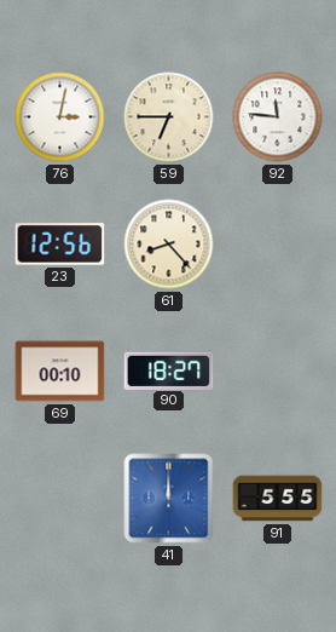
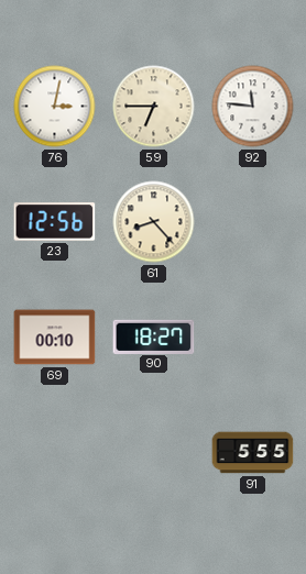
41: 12:00 -> none
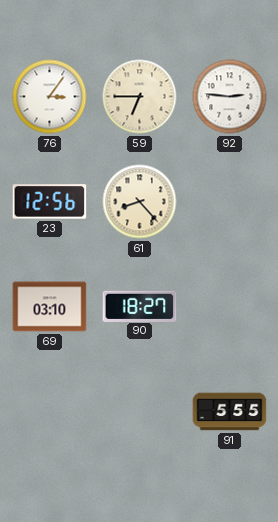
76: 3:02 -> 3:06
92: 11:46 -> 2:46
69: 00:10 -> 03:10
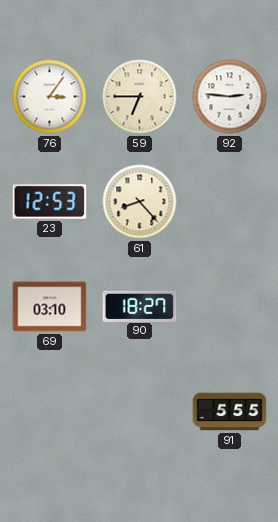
23: 12:56 -> 12:53
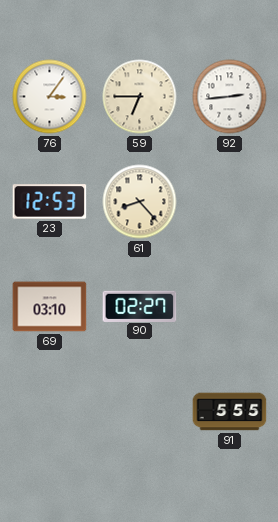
92: 2:46 -> 2:44
90: 18:27 -> 02:27
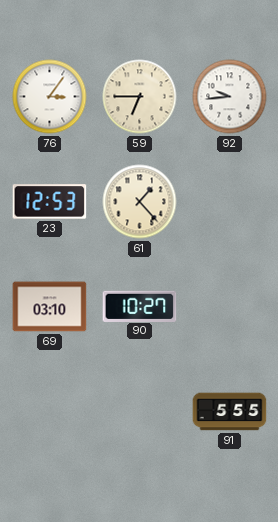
92: 2:44 -> 9:44
61: 8:23 -> 1:23
90: 02:27 -> 10:27
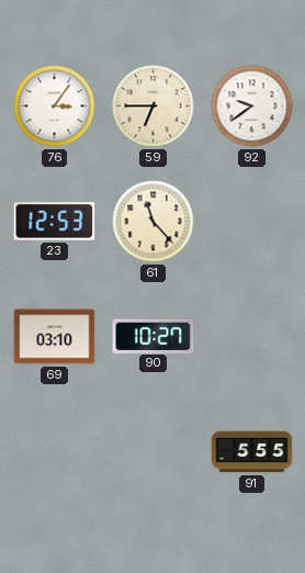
92: 9:44 -> 9:39
61: 1:23 -> 11:23
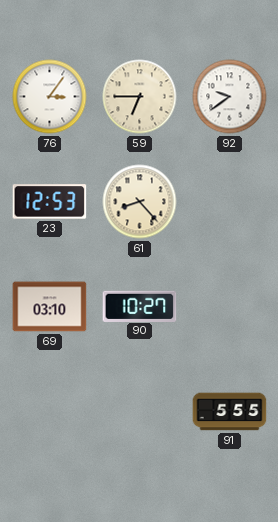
61: 11:23 -> 8:23
